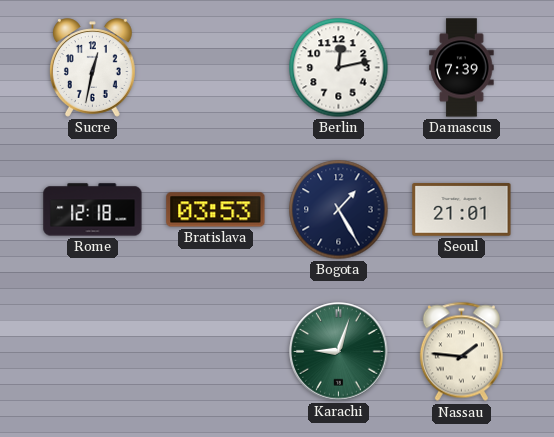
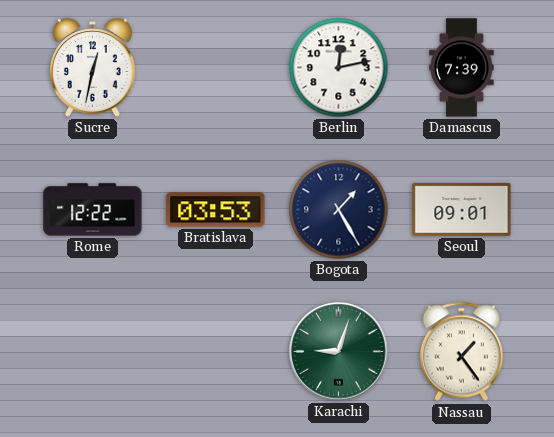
Rome: 12:18 -> 12:22
Seoul: 21:01 -> 09:01
Nassau: 1:46 -> 1:24
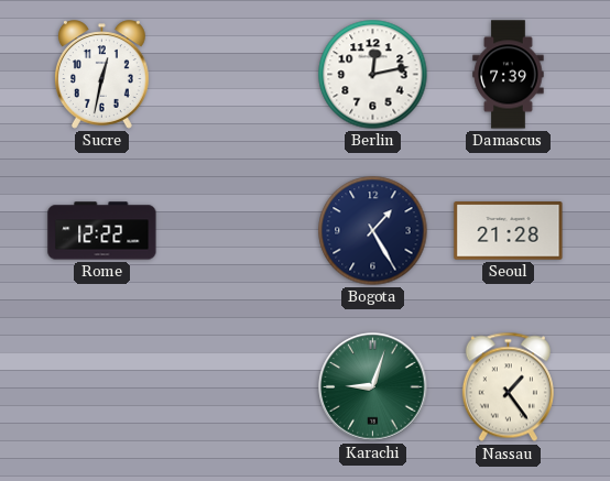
Bratislava: 03:53 -> none
Seoul: 09:01 -> 21:28
